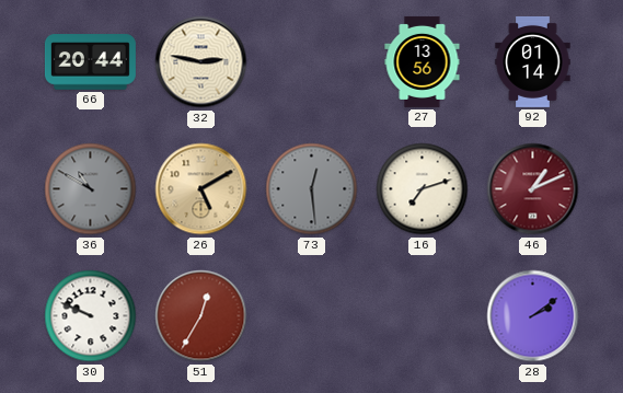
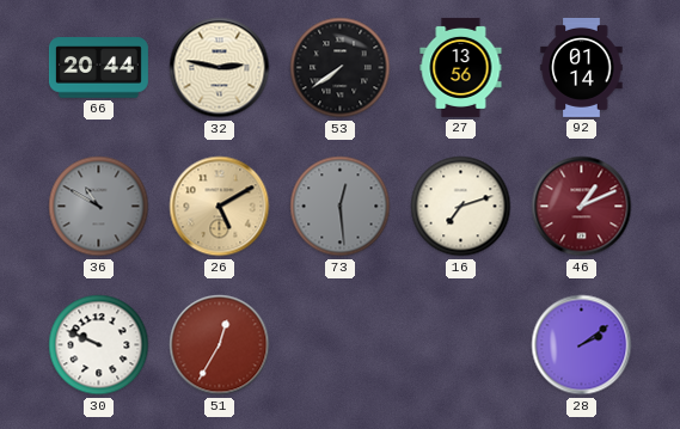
53: none -> 7:39
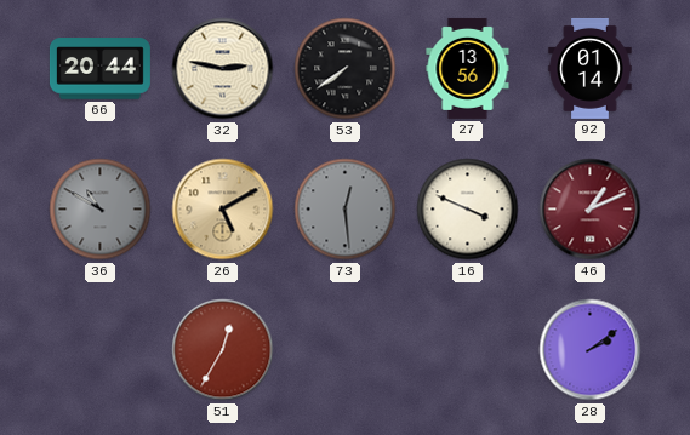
16: 7:12 -> 3:49
30: 9:49 -> none
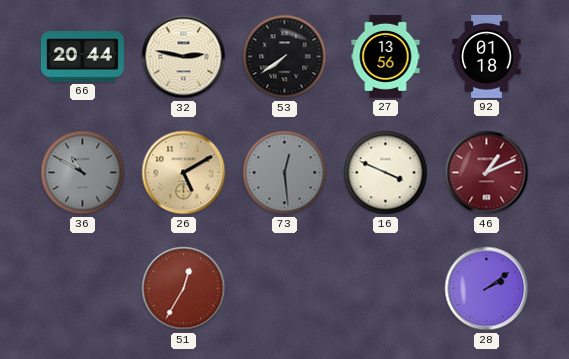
92: 01:14 -> 01:18
